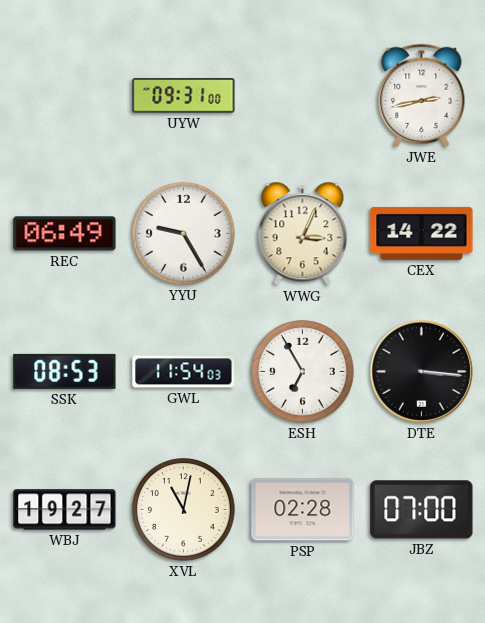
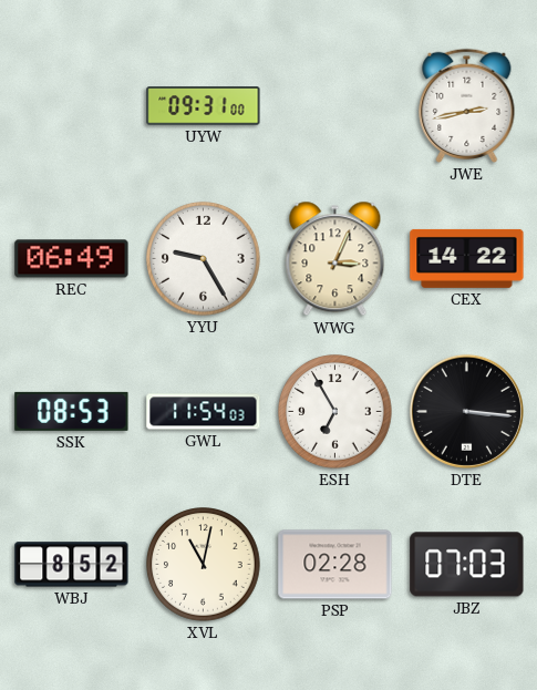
WBJ: 19:27 -> 8:52
JBZ: 07:00 -> 07:03
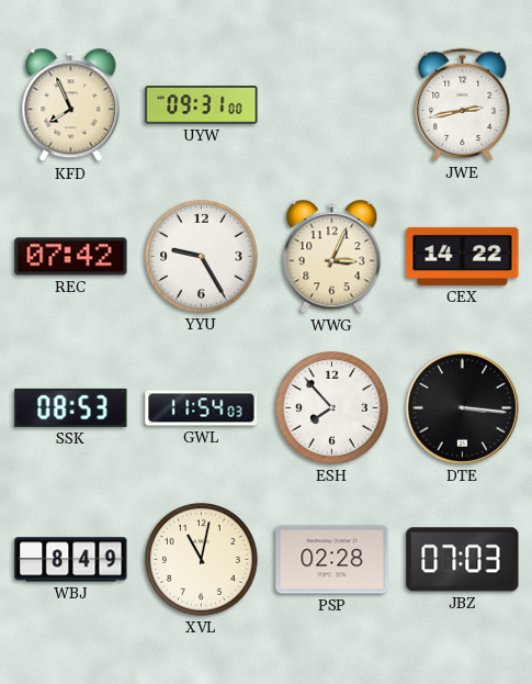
KFD: none -> 7:56
REC: 06:49 -> 07:42
ESH: 6:55 -> 7:53
WBJ: 8:52 -> 8:49
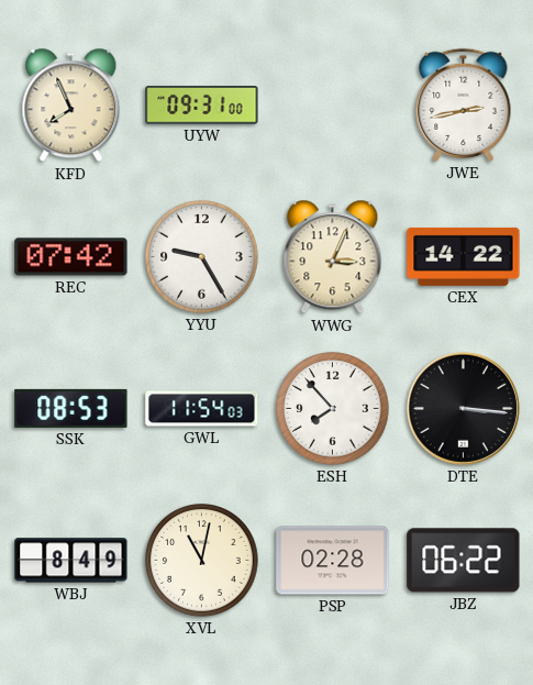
JBZ: 07:03 -> 06:22
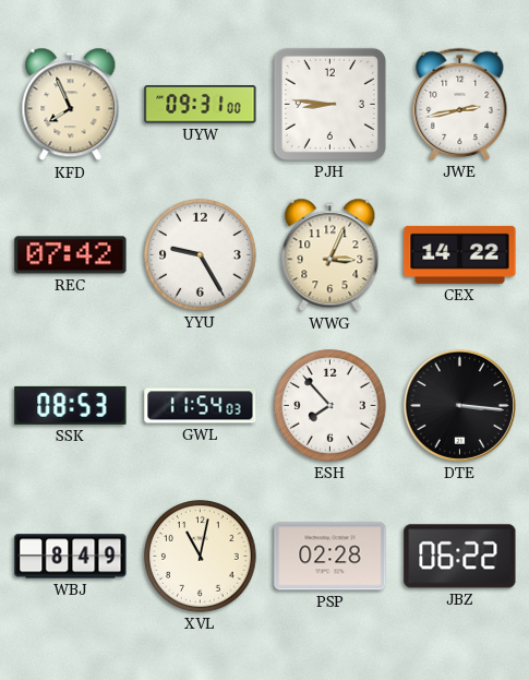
PJH: none -> 8:46
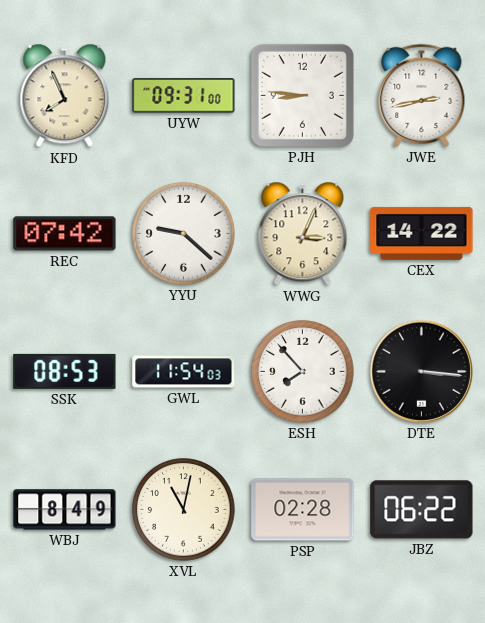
YYU: 9:25 -> 9:22
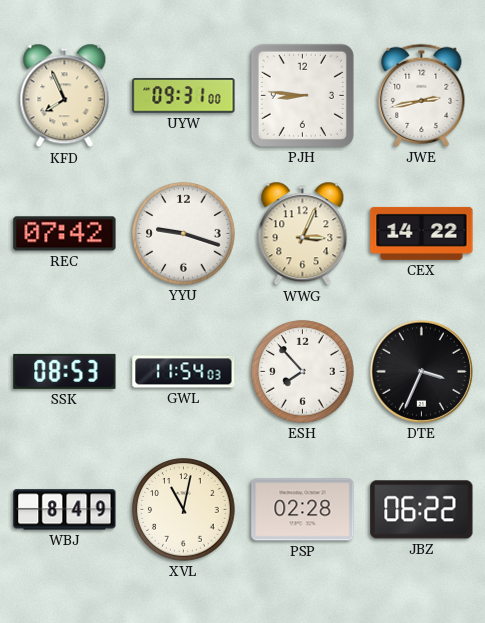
YYU: 9:22 -> 9:18
DTE: 3:16 -> 3:34
